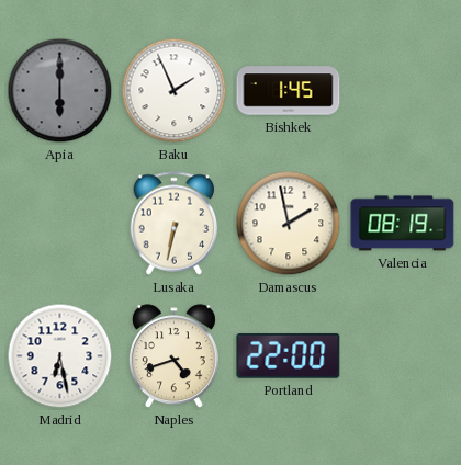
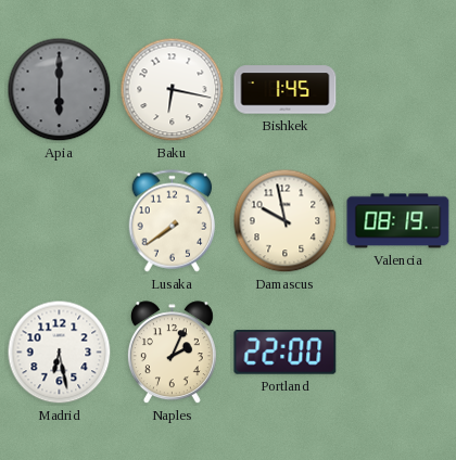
Baku: 1:56 -> 6:17
Lusaka: 6:32 -> 7:39
Damascus: 1:58 -> 9:58
Naples: 4:42 -> 2:04
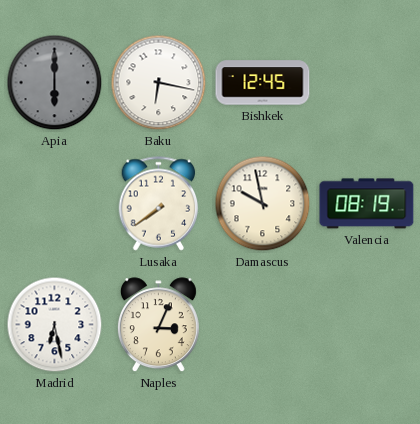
Bishkek: 1:45 -> 12:45
Naples: 2:04 -> 3:04
Portland: 22:00 -> none
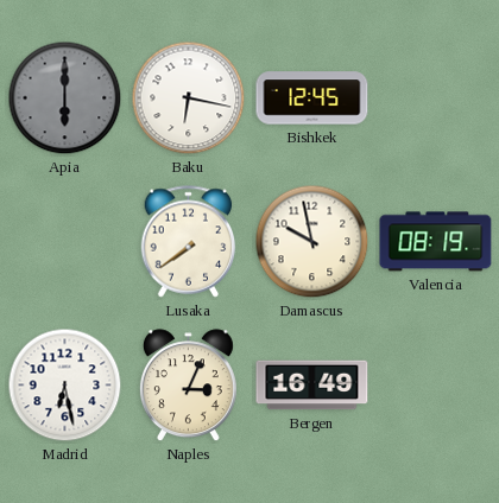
Bergen: none -> 16:49
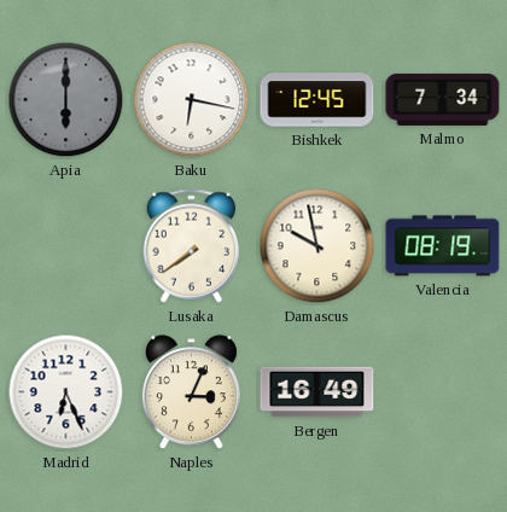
Malmo: none -> 7:34
Madrid: 6:28 -> 6:26
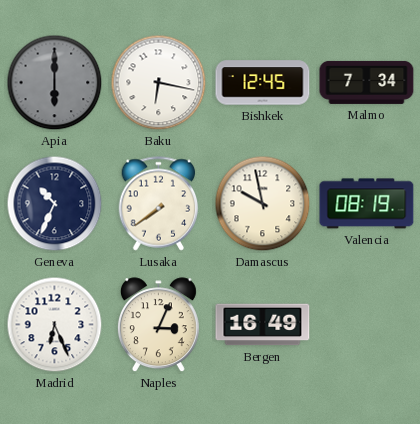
Geneva: none -> 10:34
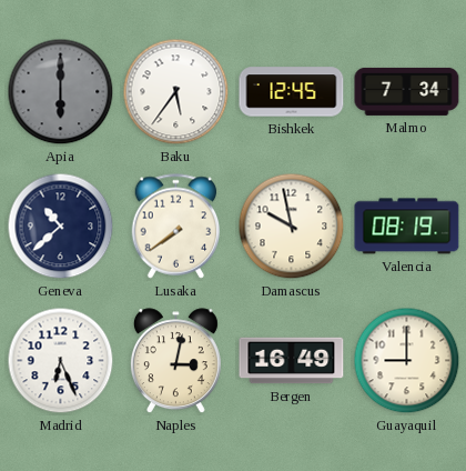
Baku: 6:17 -> 5:36
Geneva: 10:34 -> 10:38
Naples: 3:04 -> 3:02
Guayaquil: none -> 9:00
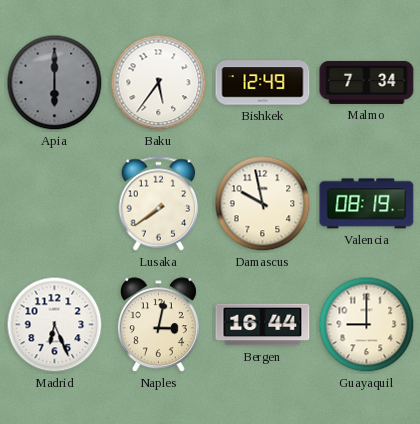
Bishkek: 12:45 -> 12:49
Geneva: 10:38 -> none
Bergen: 16:49 -> 16:44
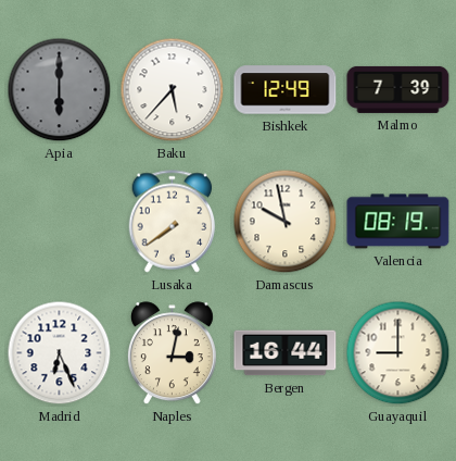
Baku: 5:36 -> 5:37
Malmo: 7:34 -> 7:39
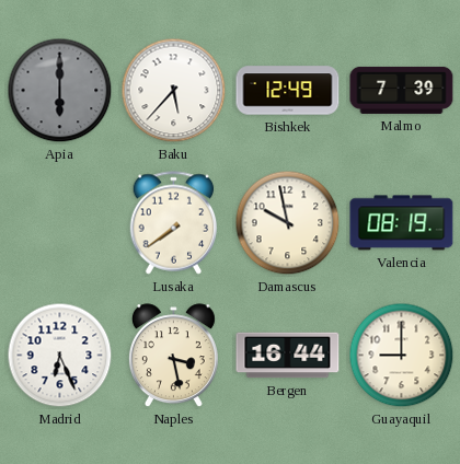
Naples: 3:02 -> 3:28
